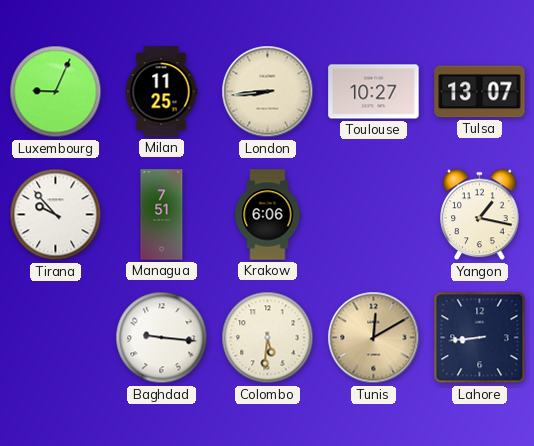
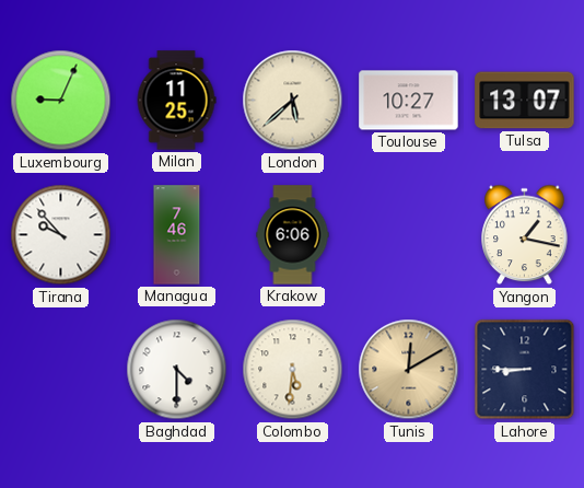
London: 8:44 -> 5:38
Managua: 7:51 -> 7:46
Baghdad: 9:16 -> 4:30
Lahore: 8:44 -> 8:45
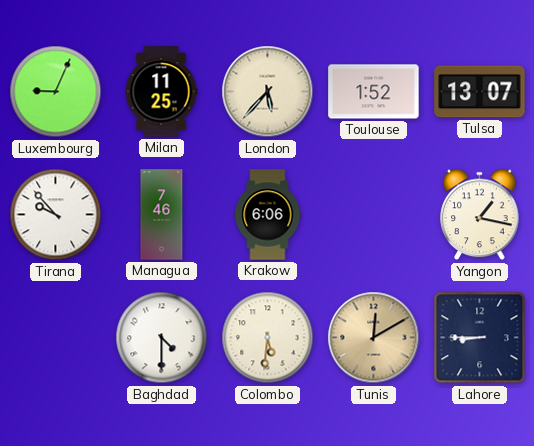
London: 5:38 -> 5:37
Toulouse: 10:27 -> 1:52
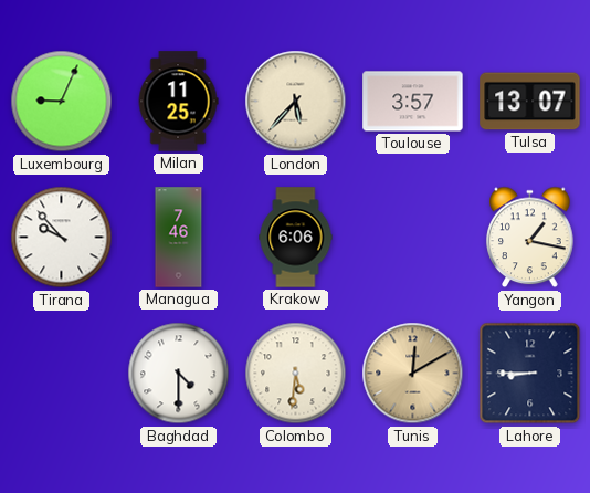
Toulouse: 1:52 -> 3:57
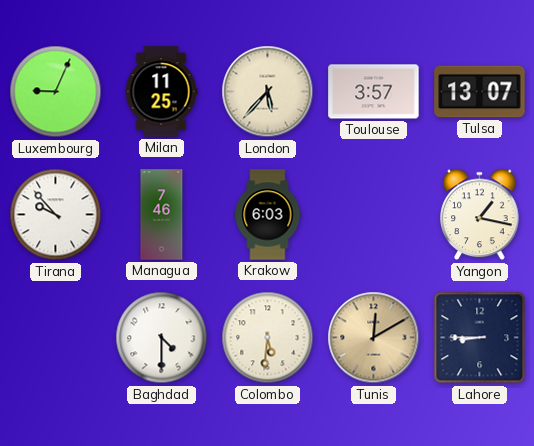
Krakow: 6:06 -> 6:03
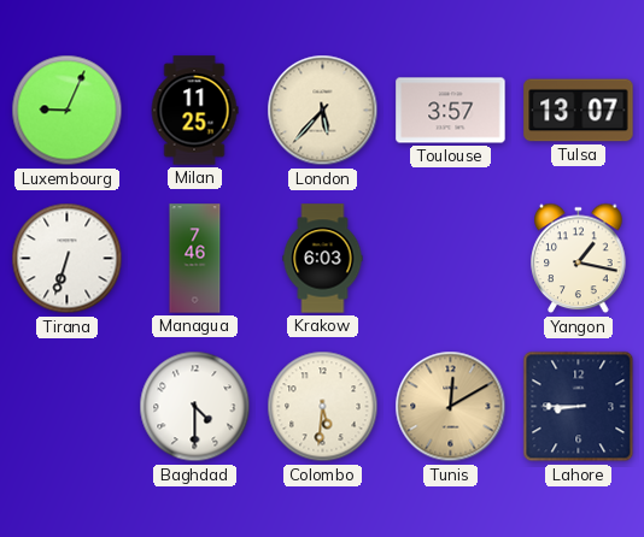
Tirana: 9:53 -> 6:33
